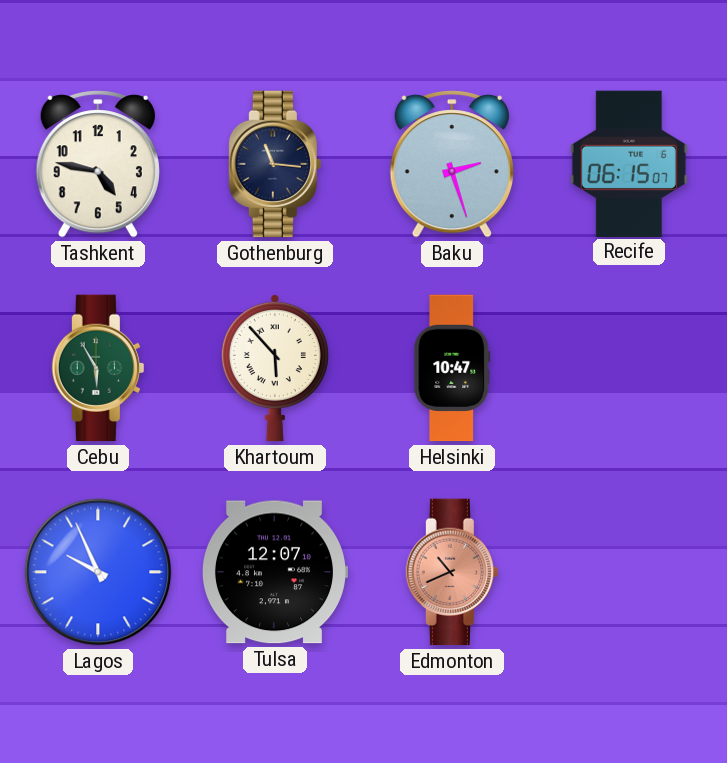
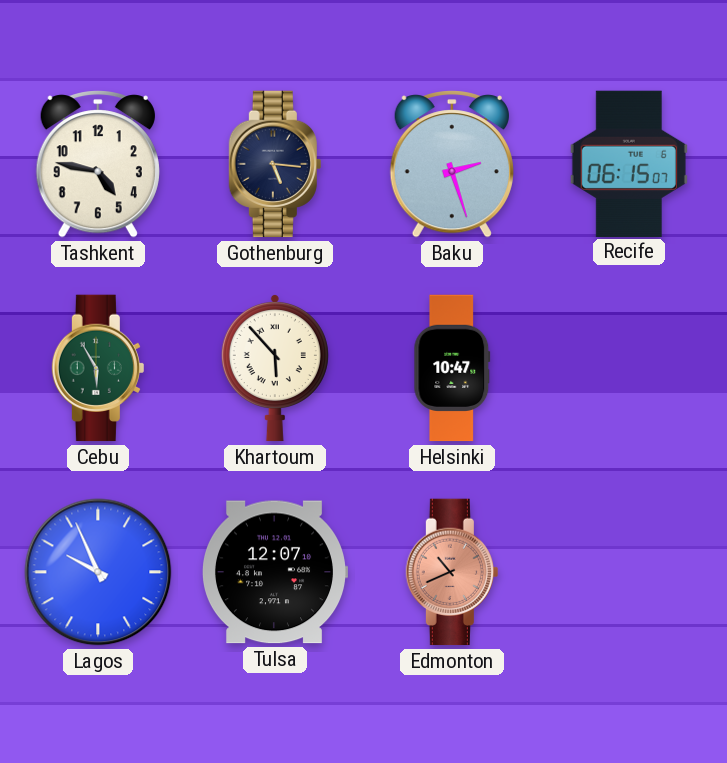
Gothenburg: 11:16 -> 5:16
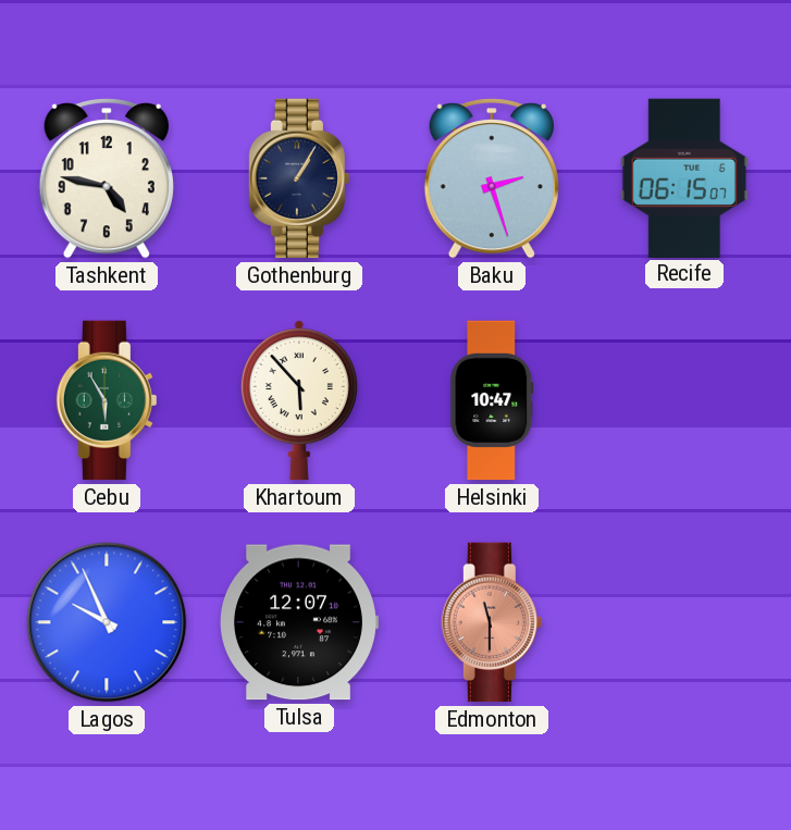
Gothenburg: 5:16 -> 1:05
Edmonton: 10:41 -> 11:30
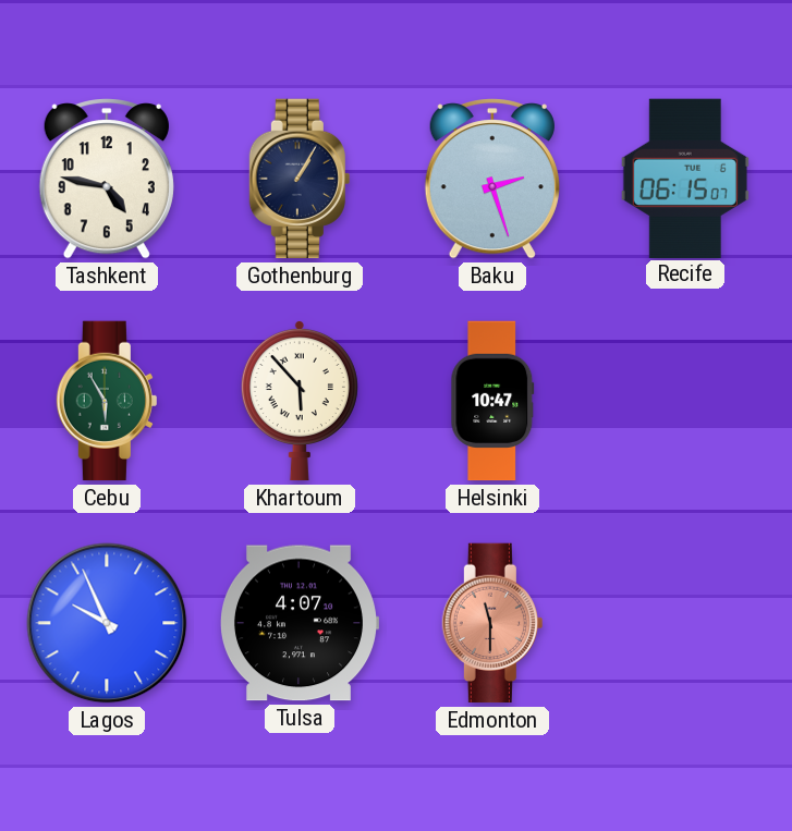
Tulsa: 12:07 -> 4:07
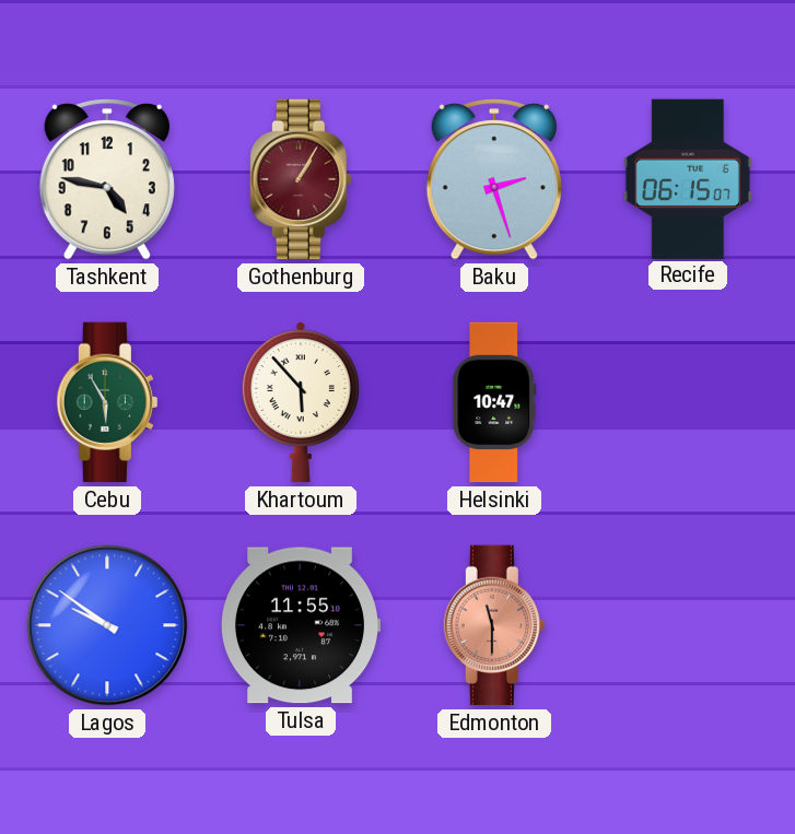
Gothenburg dial: navy -> burgundy
Lagos: 9:56 -> 9:51
Tulsa: 4:07 -> 11:55
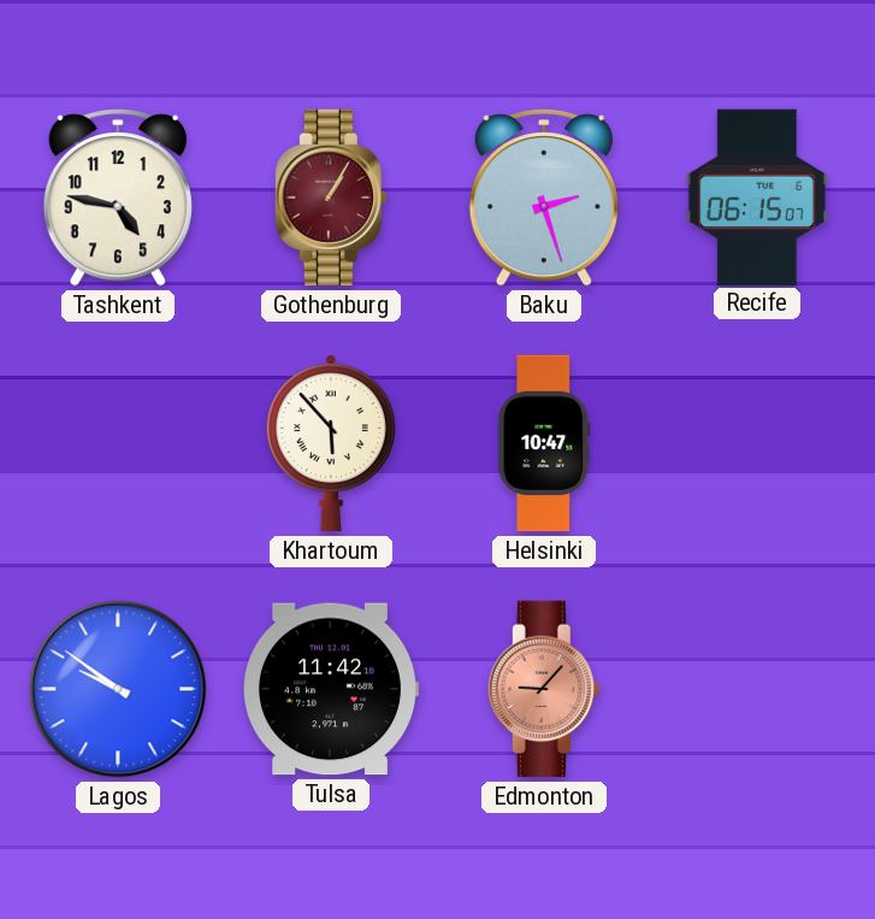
Cebu: 5:55 -> none
Tulsa: 11:55 -> 11:42
Edmonton: 11:30 -> 9:07
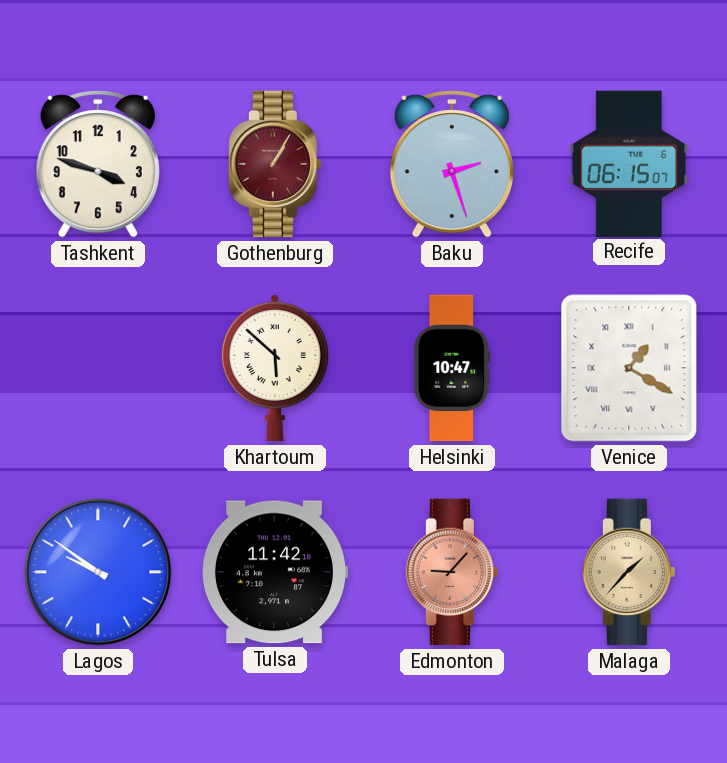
Tashkent: 4:47 -> 3:48
Khartoum: 5:53 -> 5:52
Venice: none -> 1:20
Malaga: none -> 1:37
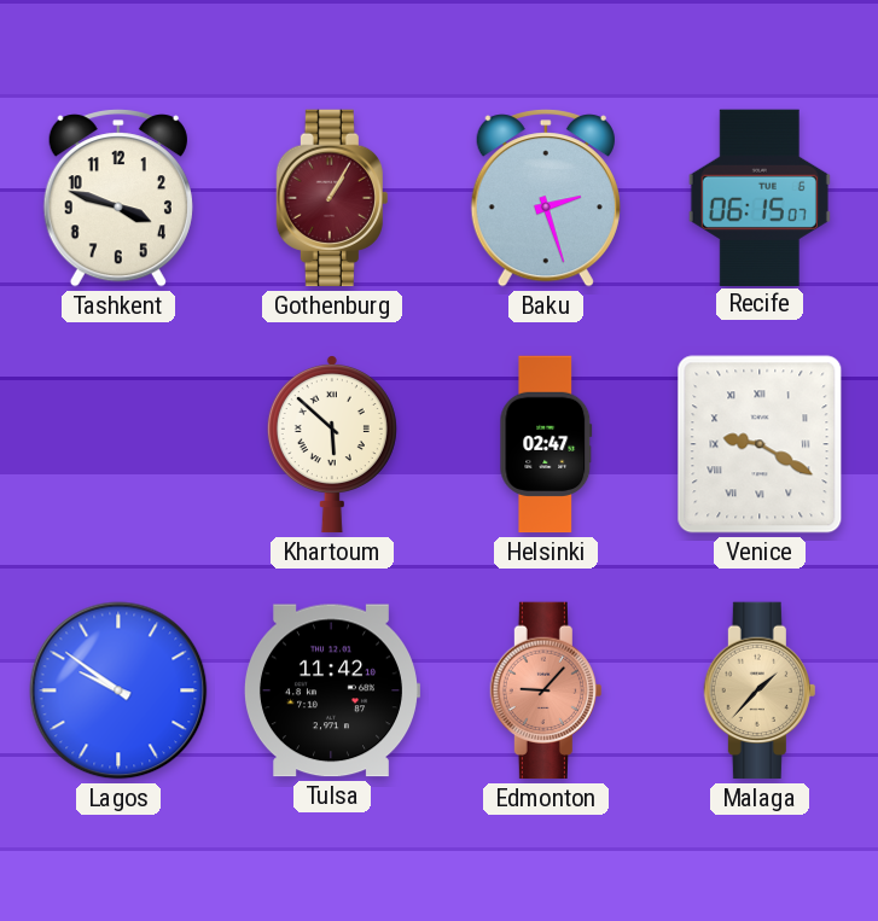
Helsinki: 10:47 -> 02:47
Venice: 1:20 -> 9:20
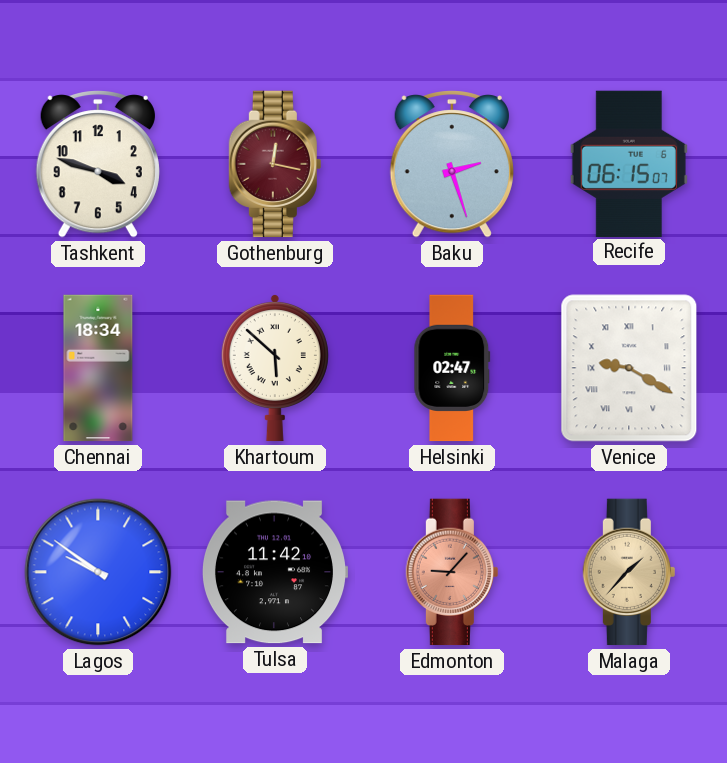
Gothenburg: 1:05 -> 12:17
Chennai: none -> 18:34
